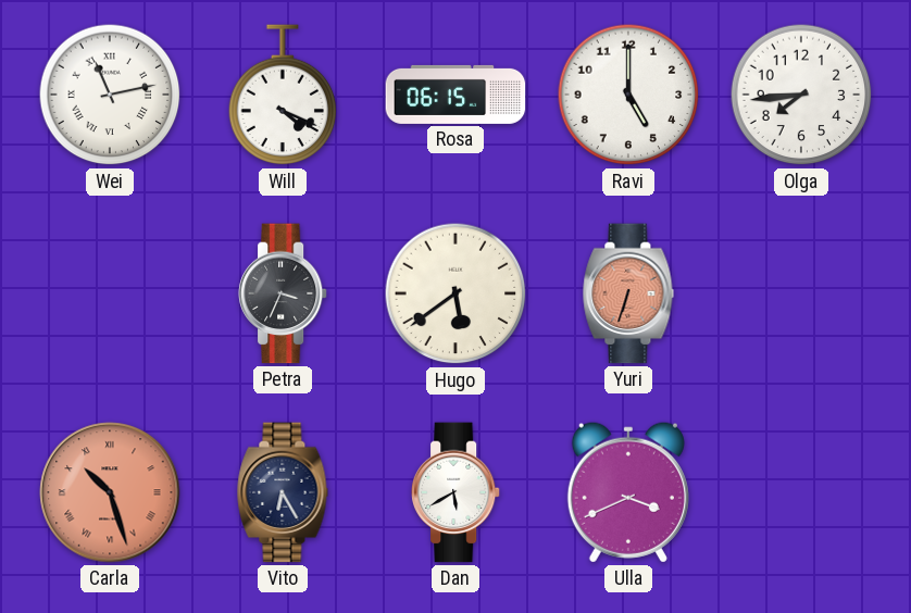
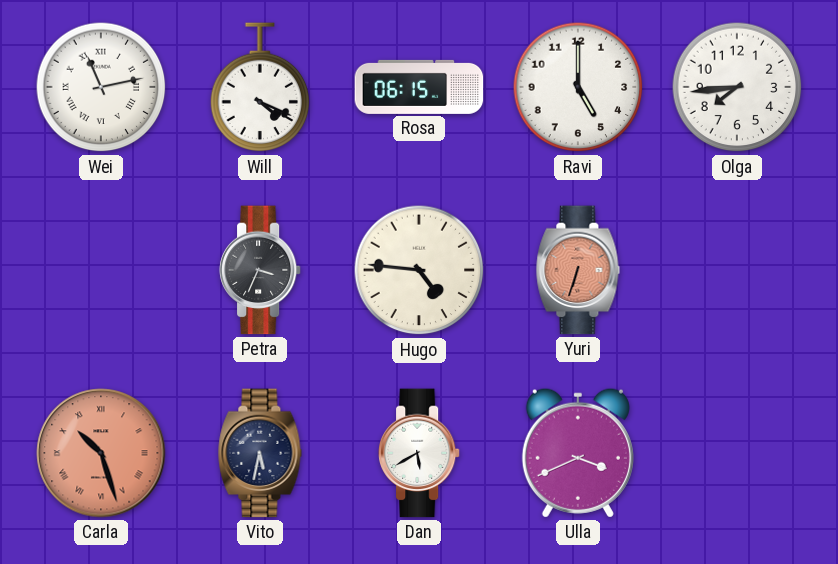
Hugo: 5:39 -> 4:46
Vito: 6:25 -> 5:32
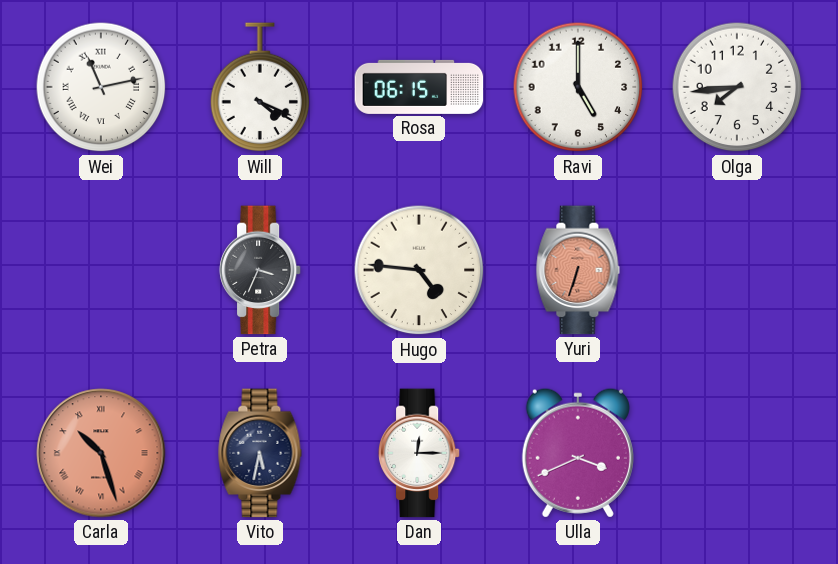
Dan: 5:40 -> 12:15
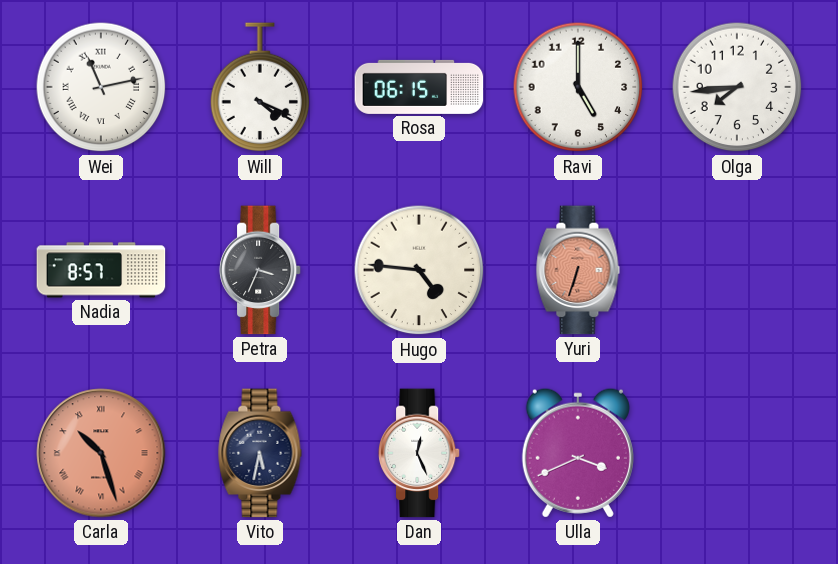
Nadia: none -> 8:57
Dan: 12:15 -> 12:26
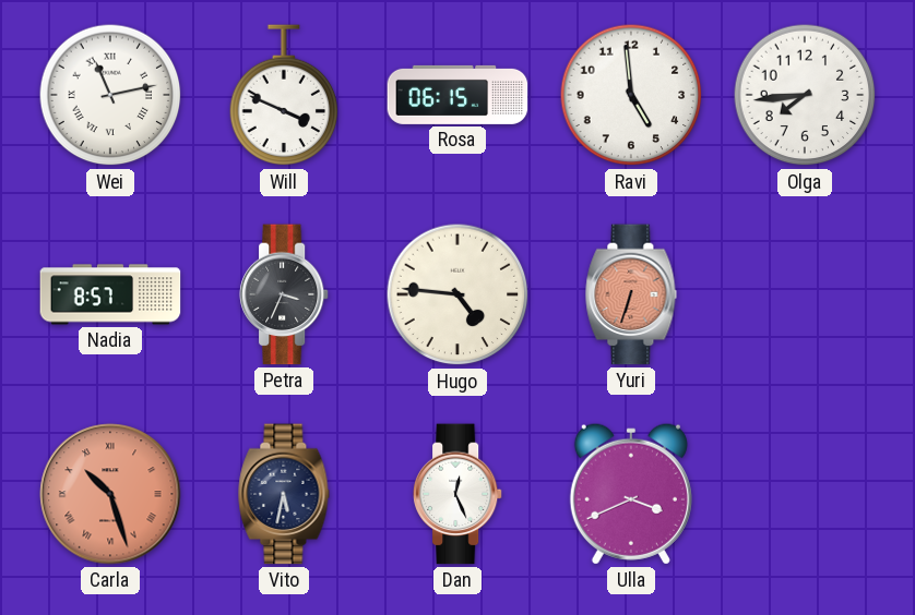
Will: 4:19 -> 3:49
Ravi: 5:00 -> 4:59
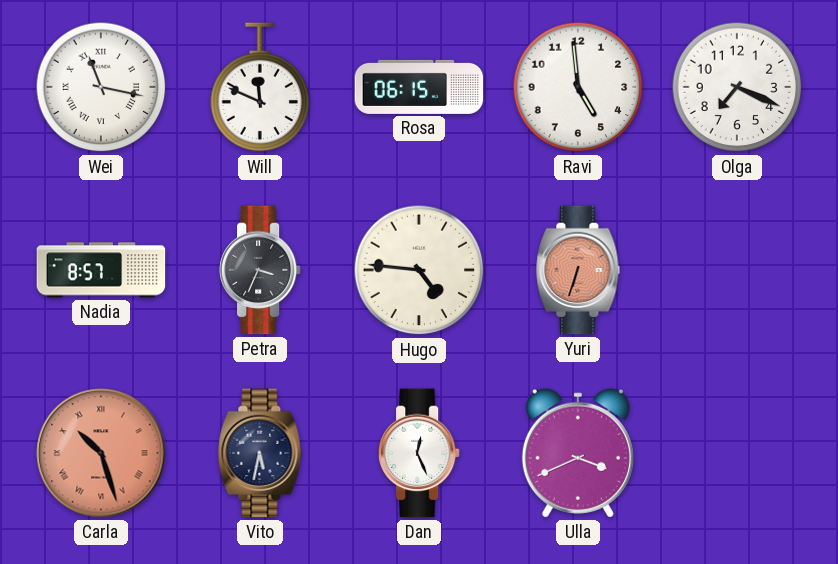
Wei: 11:13 -> 11:17
Will: 3:49 -> 11:49
Olga: 7:44 -> 7:19
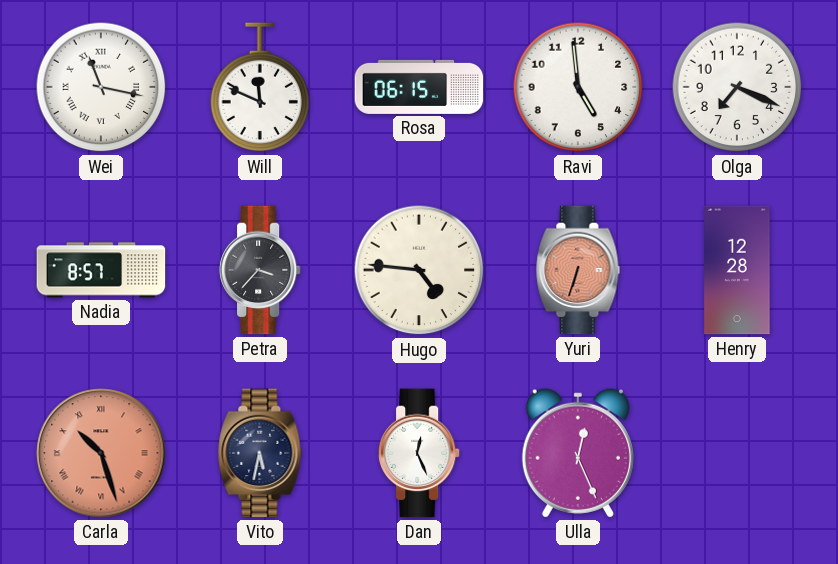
Petra: 3:34 -> 3:37
Henry: none -> 12:28
Ulla: 3:41 -> 12:26
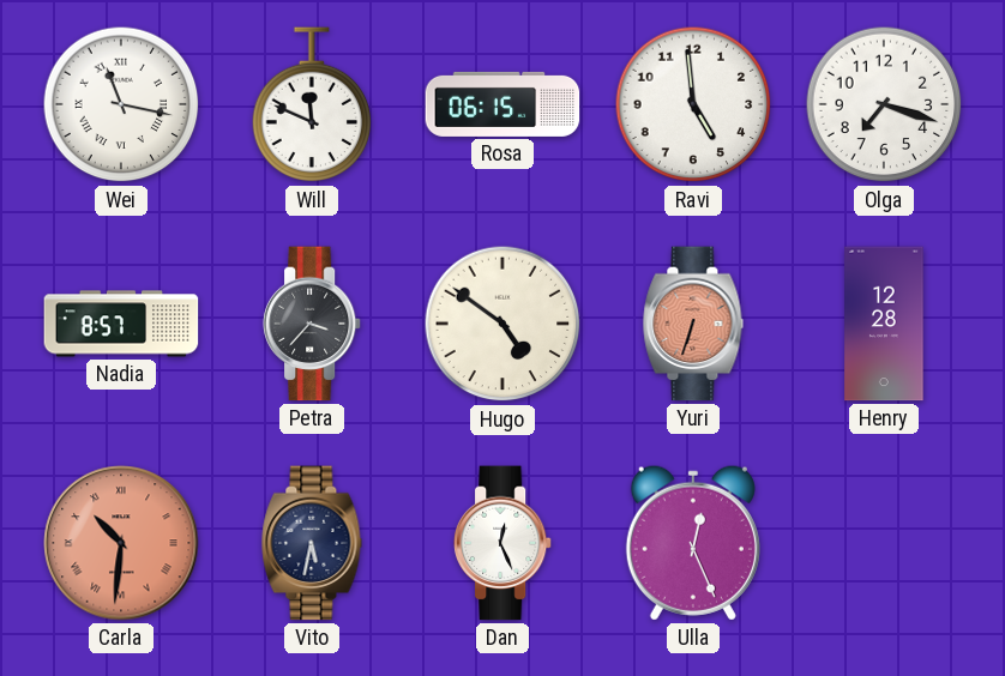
Olga: 7:19 -> 7:18
Hugo: 4:46 -> 4:51
Carla: 10:27 -> 10:31
